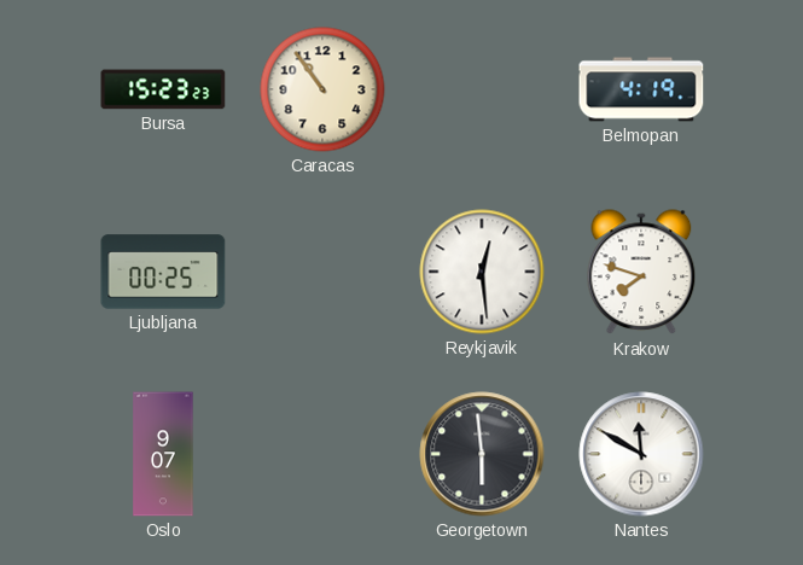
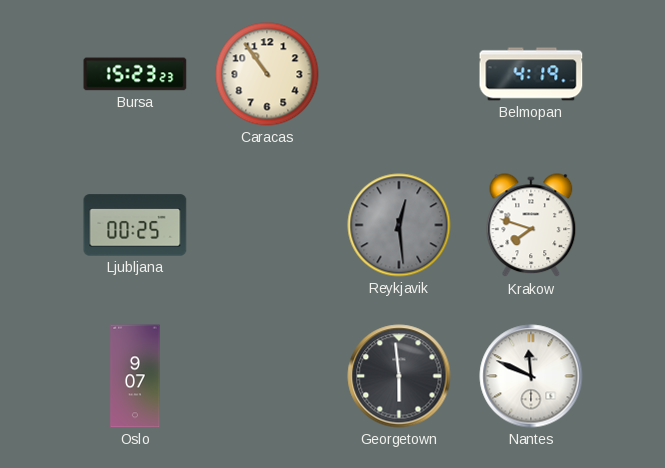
Reykjavik dial: white -> grey
Nantes: 11:50 -> 11:49
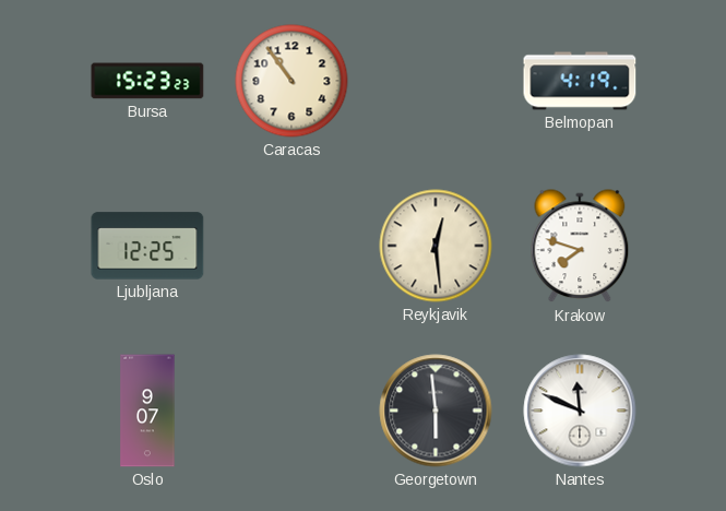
Ljubljana: 00:25 -> 12:25
Reykjavik dial: grey -> cream
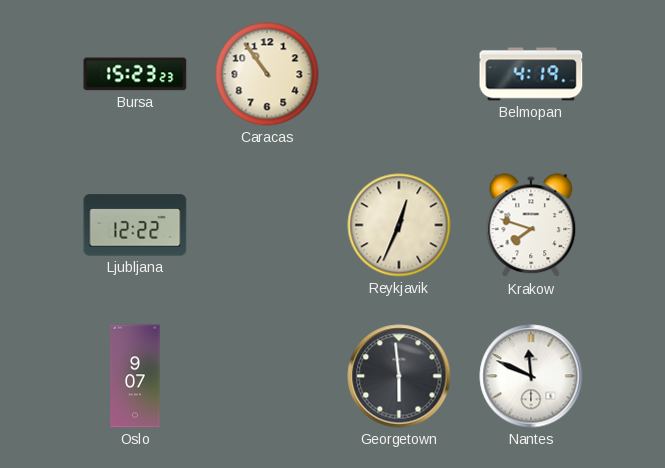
Ljubljana: 12:25 -> 12:22
Reykjavik: 12:29 -> 12:34
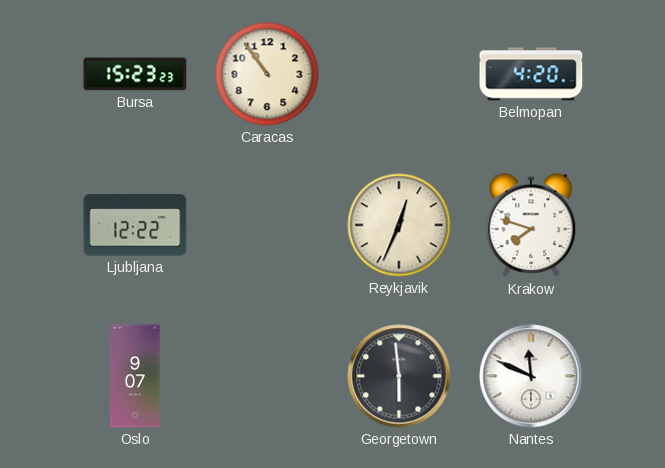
Belmopan: 4:19 -> 4:20
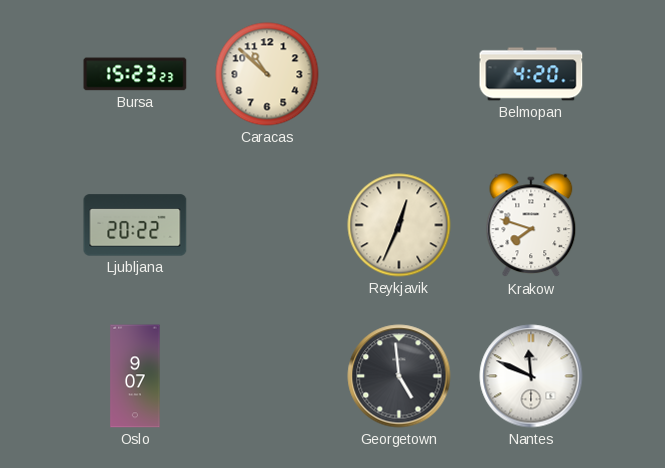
Caracas: 10:54 -> 10:52
Ljubljana: 12:22 -> 20:22
Georgetown: 5:59 -> 4:59
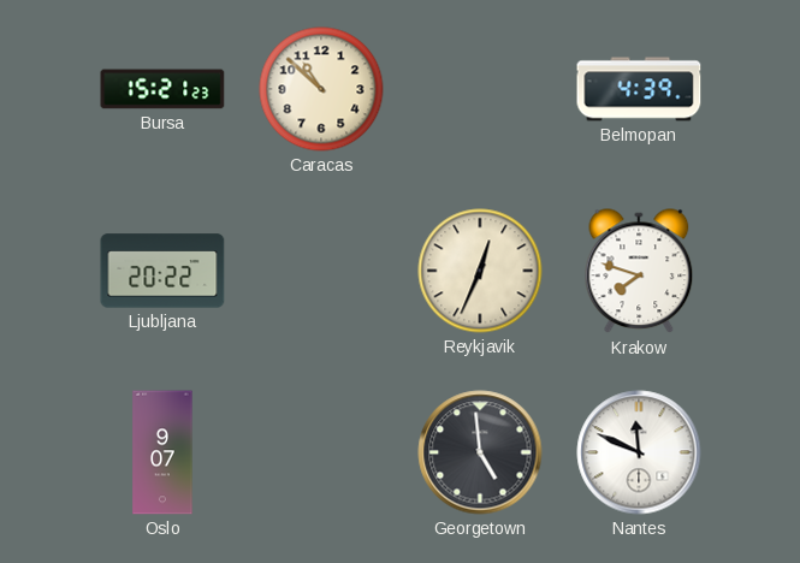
Bursa: 15:23 -> 15:21
Belmopan: 4:20 -> 4:39
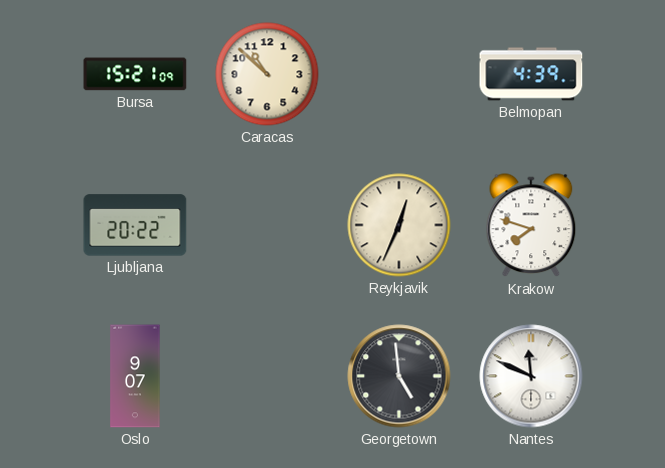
Bursa: 15:21:23 -> 15:21:09
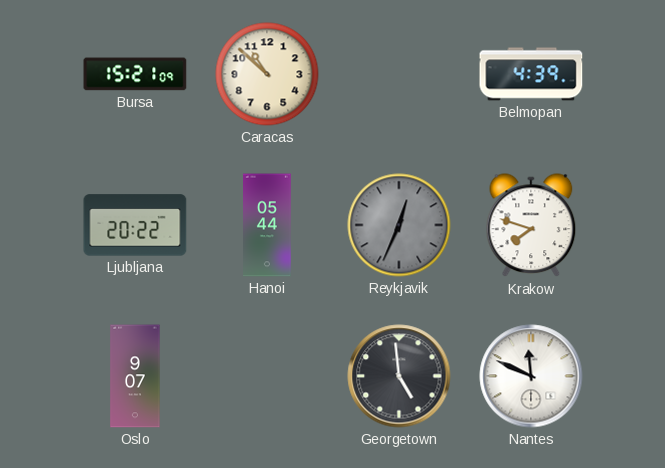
Hanoi: none -> 05:44
Reykjavik dial: cream -> grey
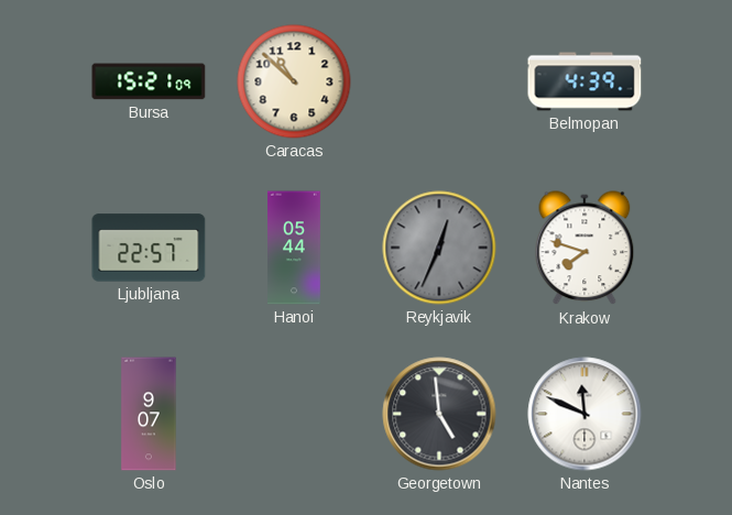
Ljubljana: 20:22 -> 22:57
